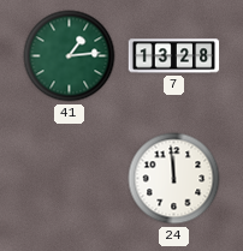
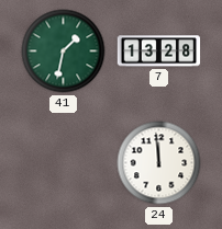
41: 1:14 -> 1:32
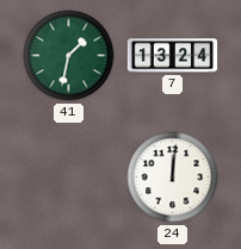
7: 13:28 -> 13:24
24: 11:59 -> 12:01
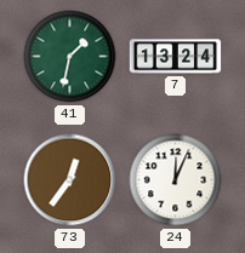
73: none -> 12:36
24: 12:01 -> 12:04
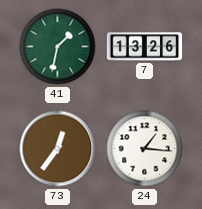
7: 13:24 -> 13:26
24: 12:04 -> 1:16
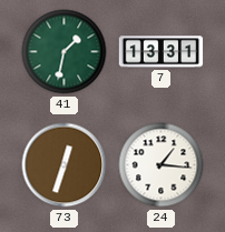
7: 13:26 -> 13:31
73: 12:36 -> 12:33
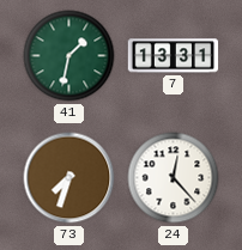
73: 12:33 -> 7:33
24: 1:16 -> 12:23
